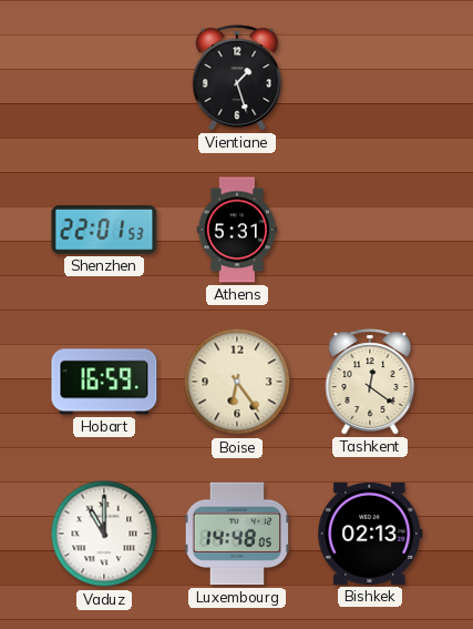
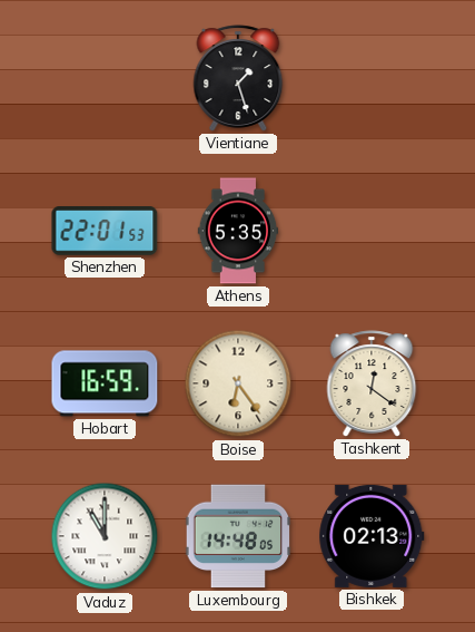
Athens: 5:31 -> 5:35
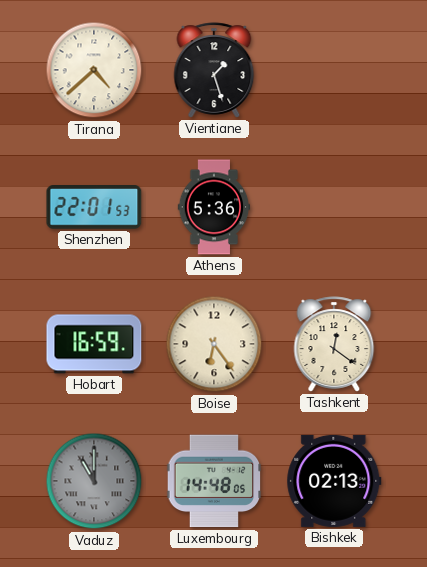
Tirana: none -> 4:38
Athens: 5:35 -> 5:36
Vaduz dial: white -> grey
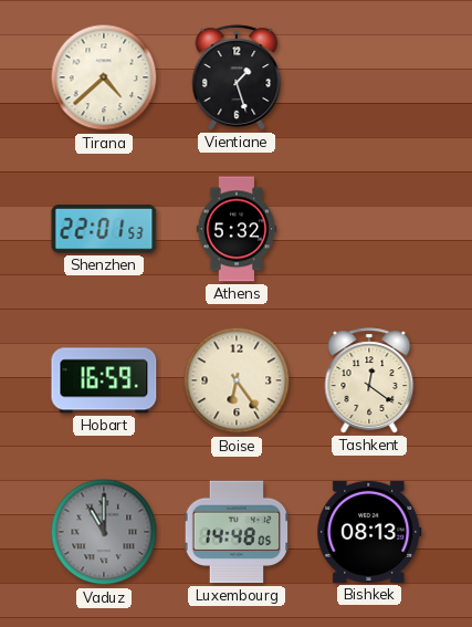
Athens: 5:36 -> 5:32
Bishkek: 02:13 -> 08:13
